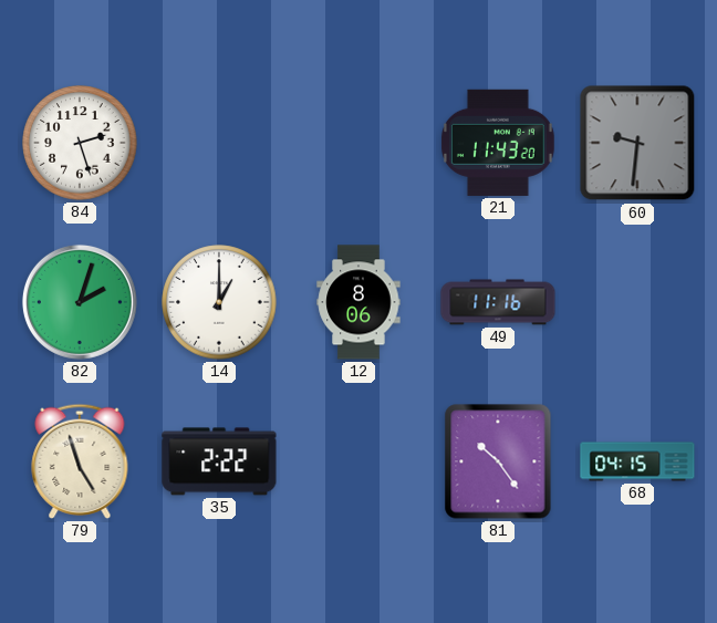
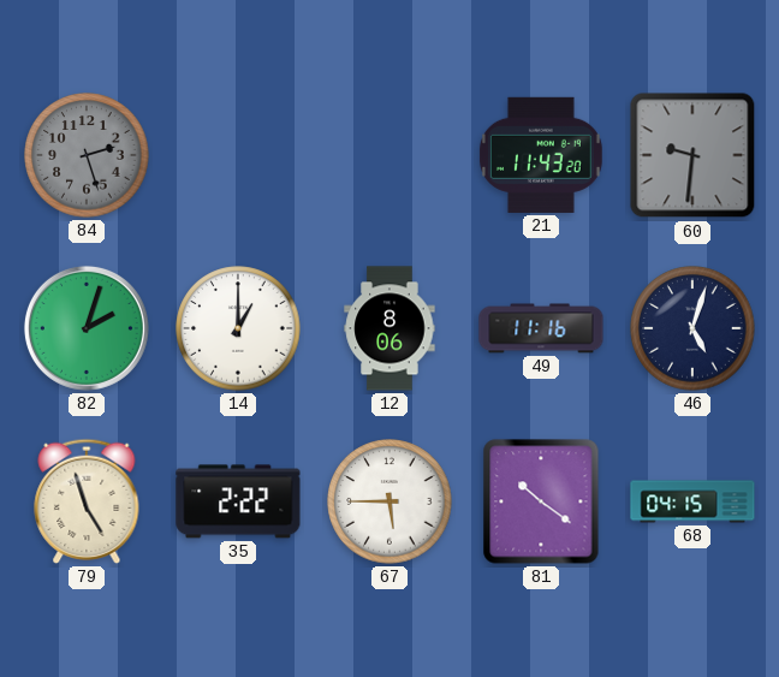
84 dial: white -> grey
46: none -> 5:03
67: none -> 5:45
81: 10:24 -> 10:21
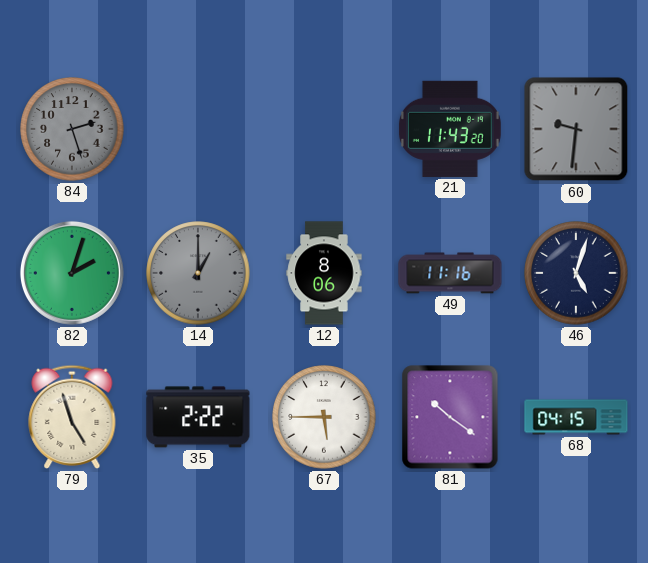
14 dial: white -> grey
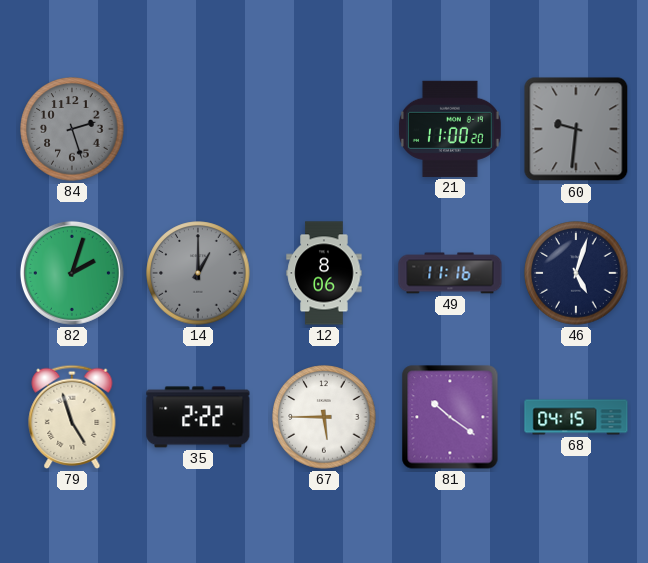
21: 11:43 -> 11:00
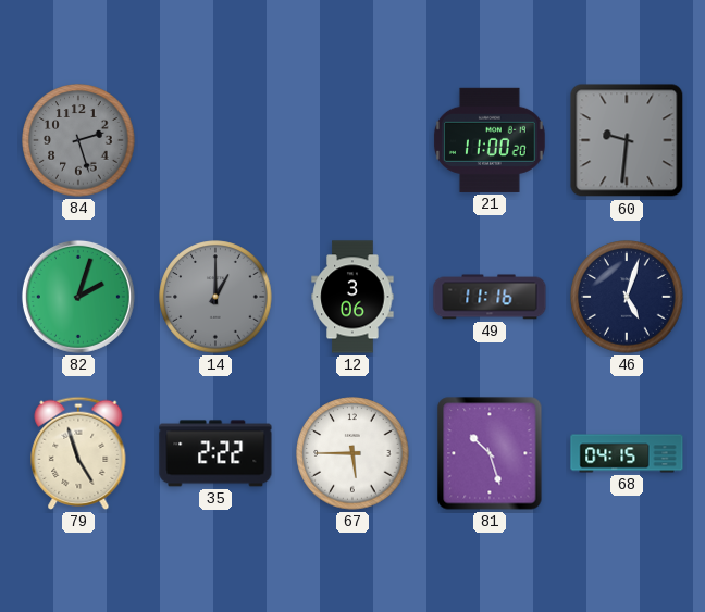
12: 8:06 -> 3:06
81: 10:21 -> 10:27
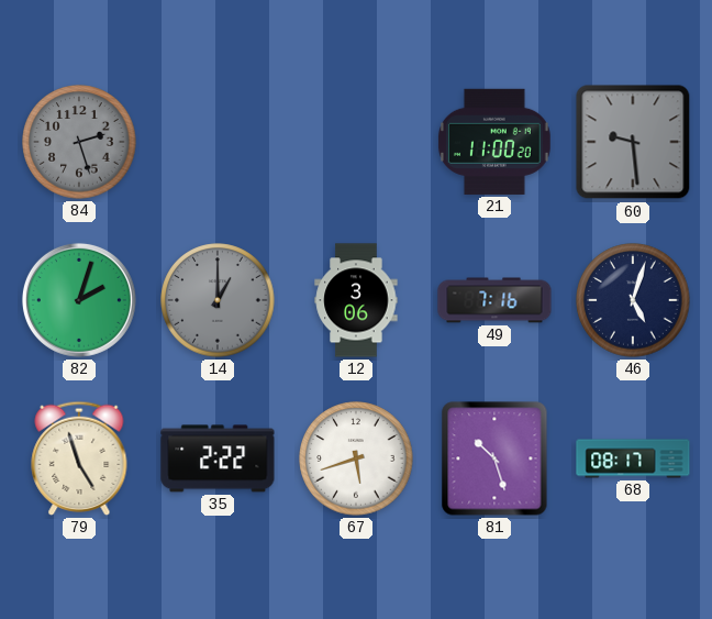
60: 9:31 -> 9:29
49: 11:16 -> 7:16
67: 5:45 -> 5:42
68: 04:15 -> 08:17
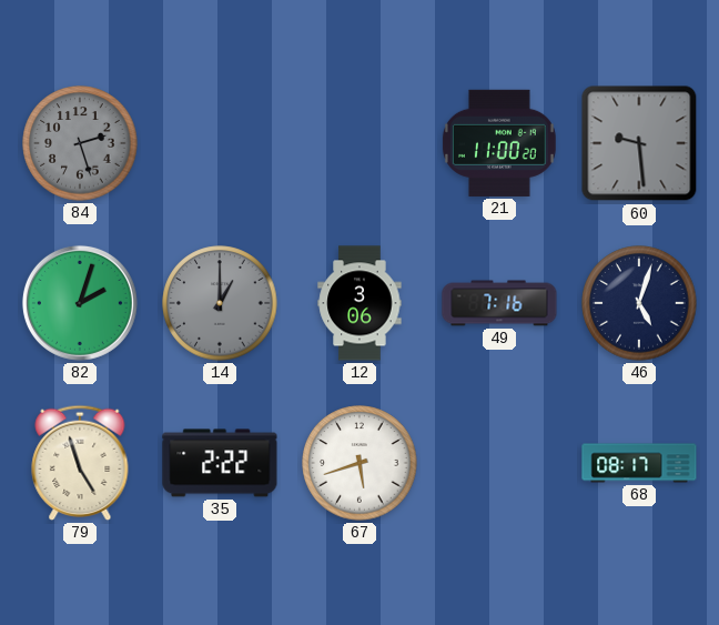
81: 10:27 -> none
